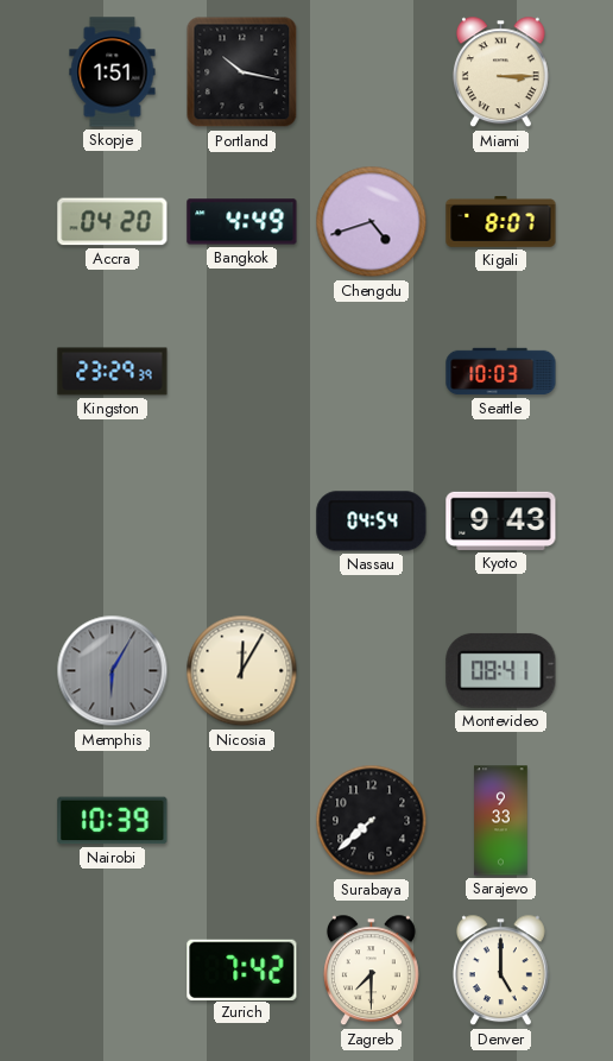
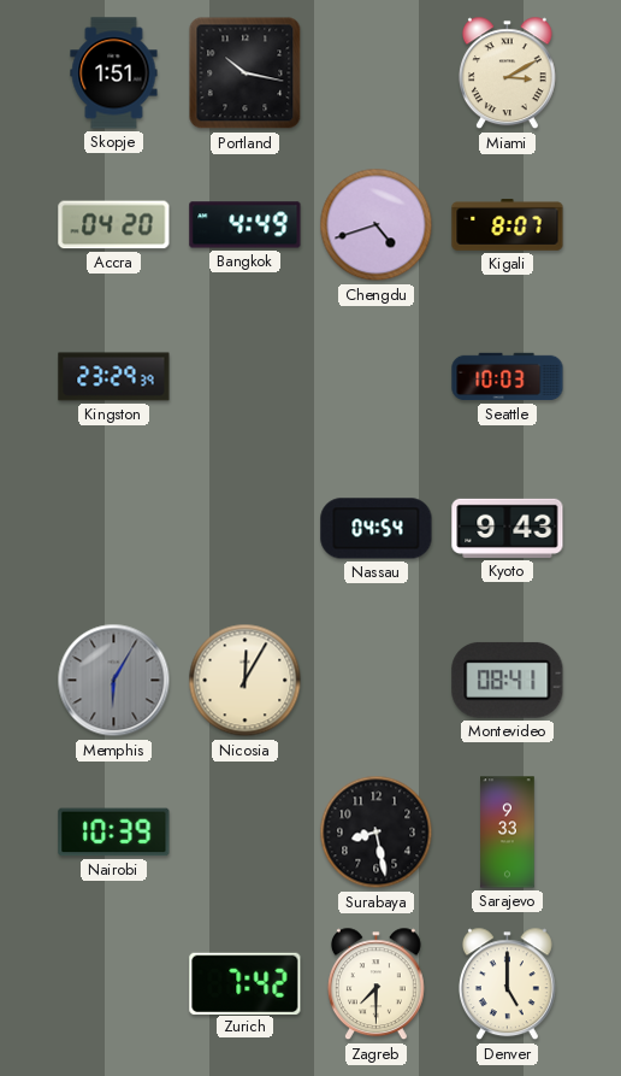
Miami: 3:15 -> 3:10
Surabaya: 7:38 -> 8:28
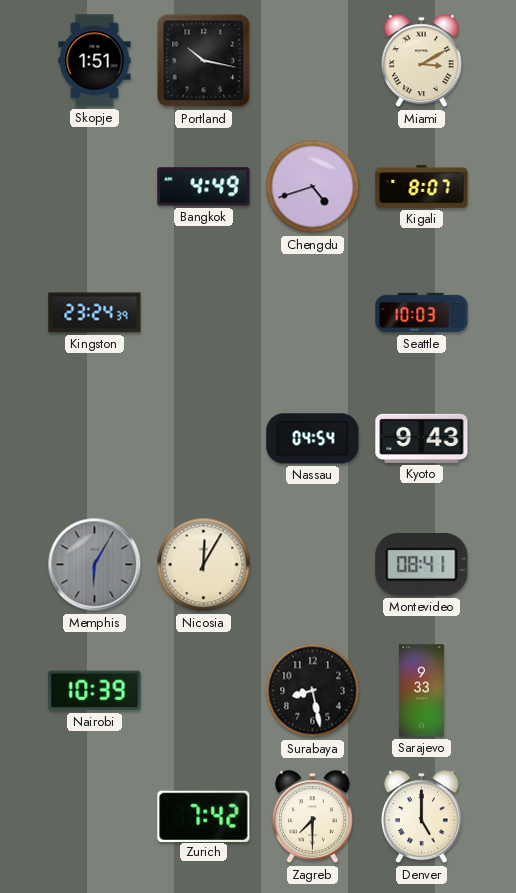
Accra: 04:20 -> none
Kingston: 23:29 -> 23:24
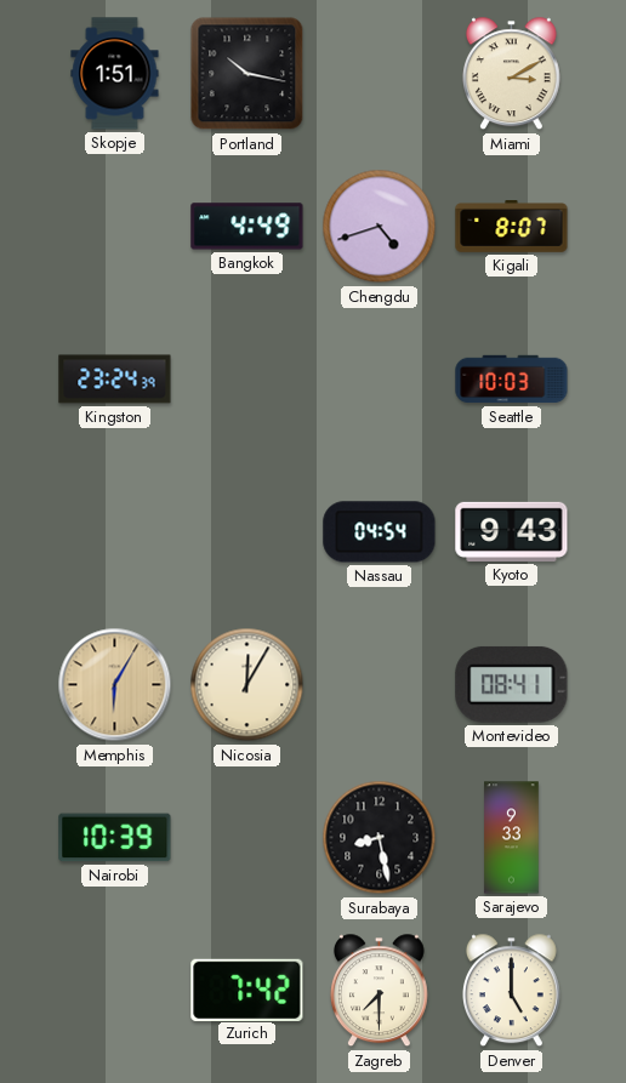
Memphis dial: grey -> champagne
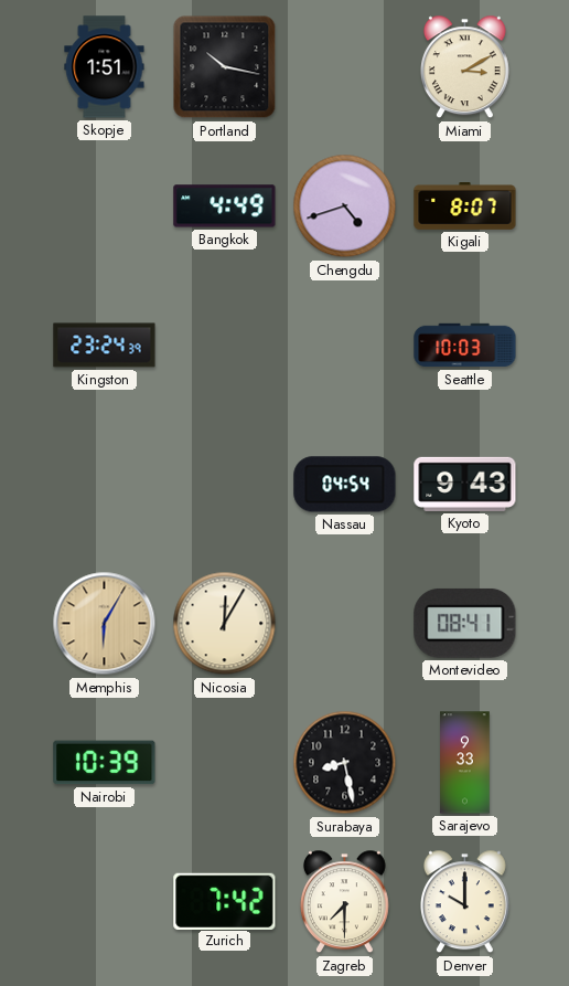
Denver: 5:00 -> 10:00
